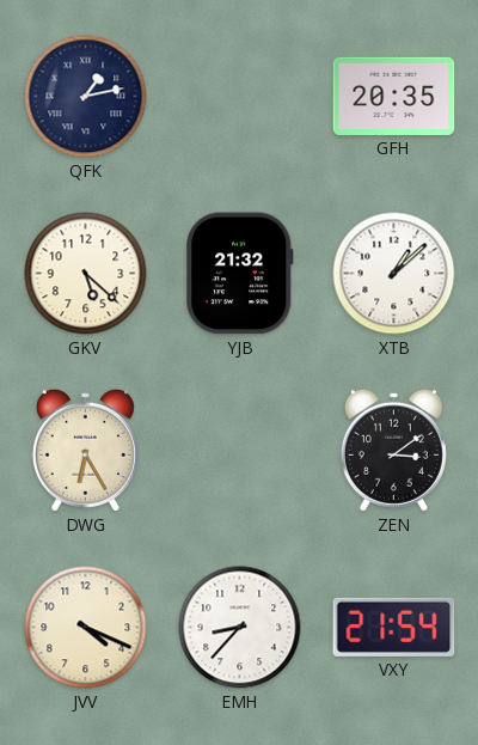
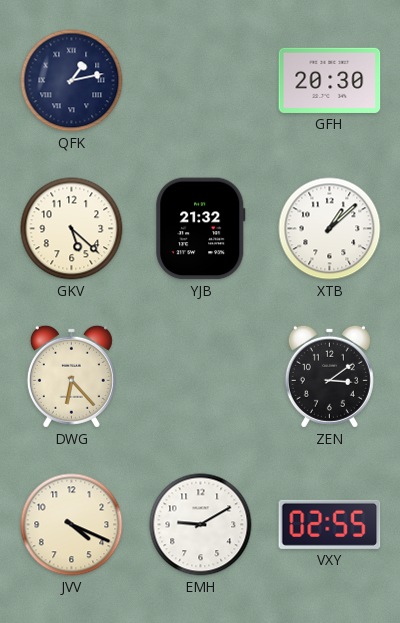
GFH: 20:35 -> 20:30
DWG: 6:25 -> 6:23
EMH: 8:37 -> 9:10
VXY: 21:54 -> 02:55
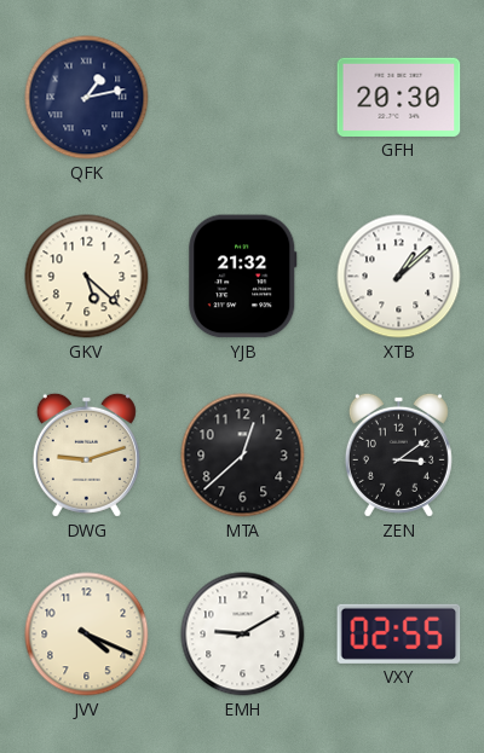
DWG: 6:23 -> 9:12
MTA: none -> 12:38
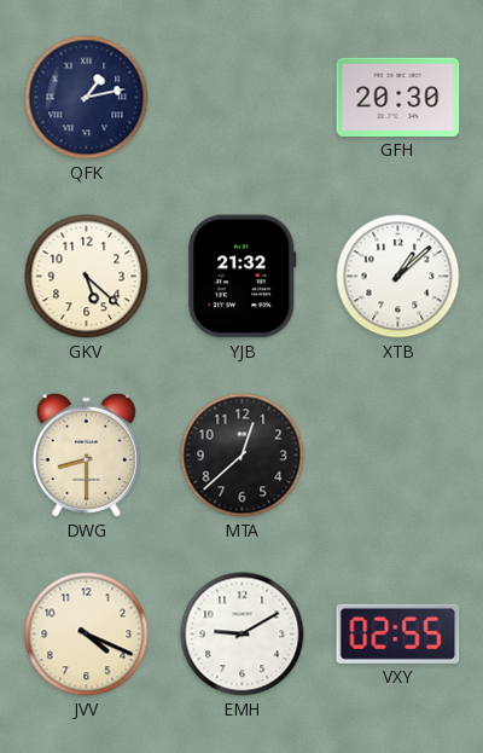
DWG: 9:12 -> 8:30
ZEN: 3:09 -> none
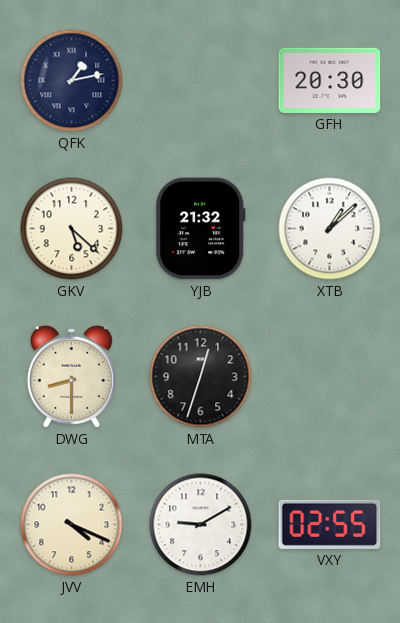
MTA: 12:38 -> 12:33
